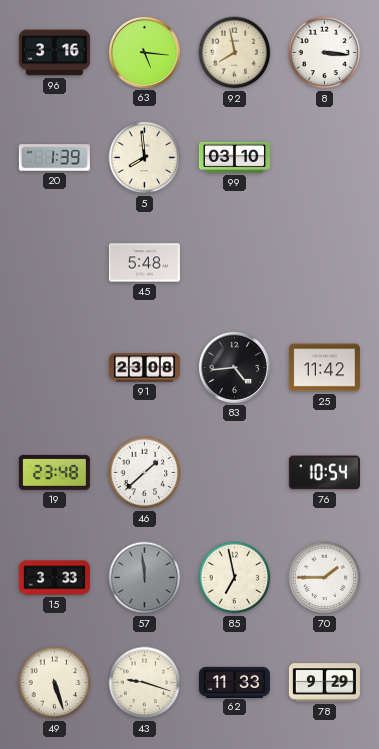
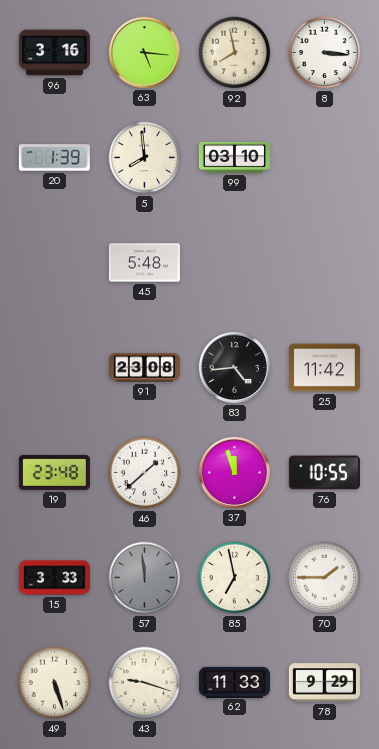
37: none -> 11:57
76: 10:54 -> 10:55
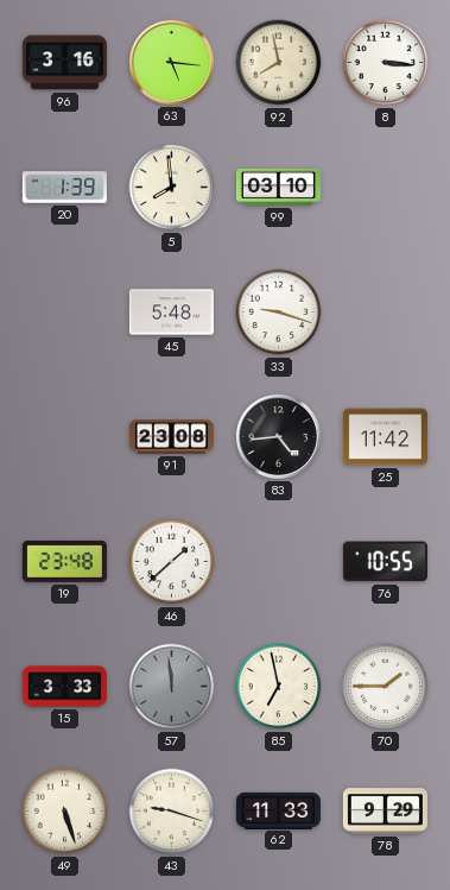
33: none -> 9:18
37: 11:57 -> none
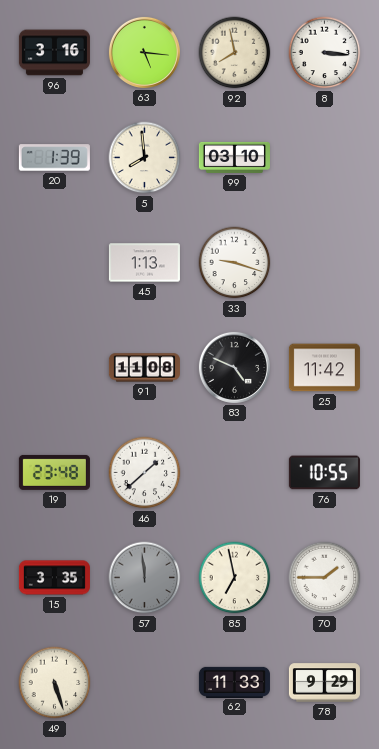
45: 5:48 -> 1:13
91: 23:08 -> 11:08
83: 4:44 -> 4:49
15: 3:33 -> 3:35
43: 9:18 -> none
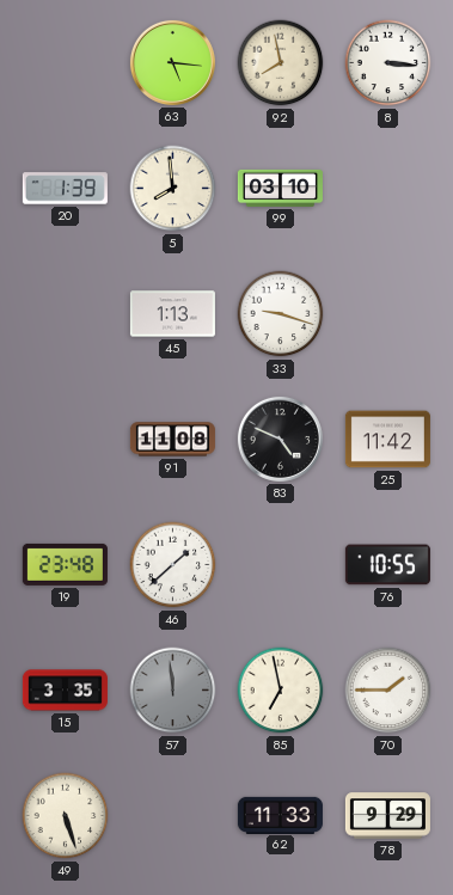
96: 3:16 -> none
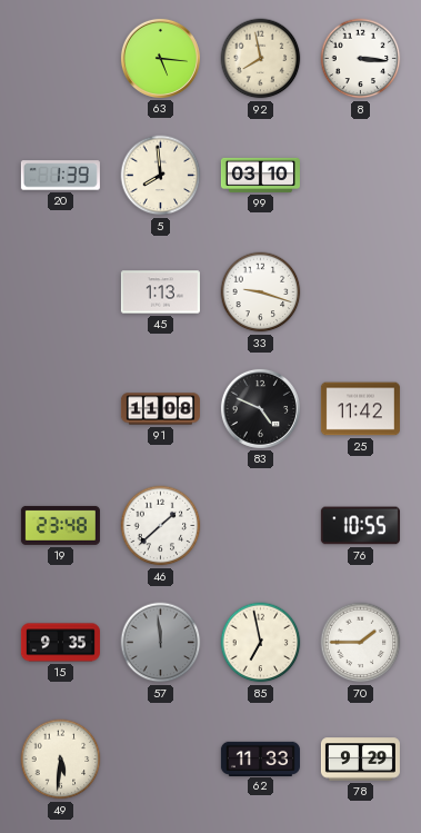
15: 3:35 -> 9:35
49: 5:27 -> 5:31
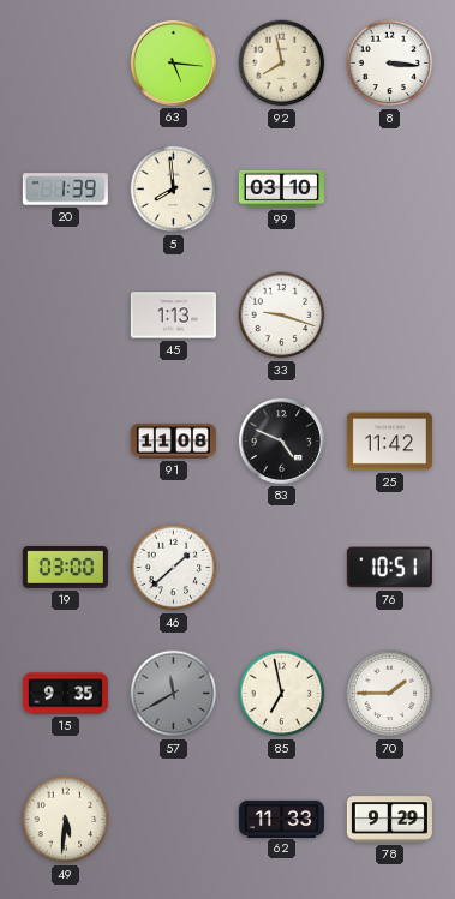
19: 23:48 -> 03:00
76: 10:55 -> 10:51
57: 11:59 -> 11:40
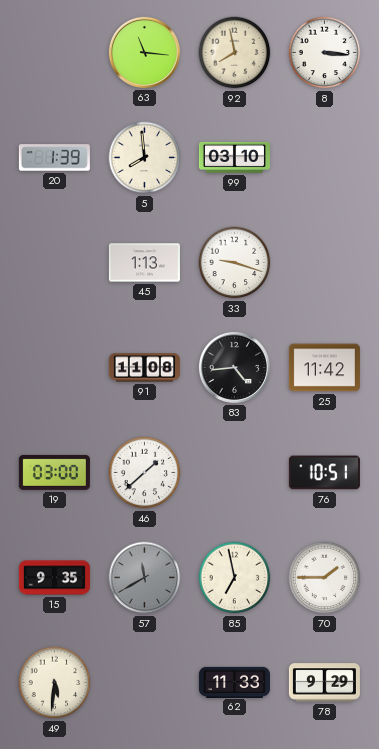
63: 5:16 -> 11:16
83: 4:49 -> 4:44
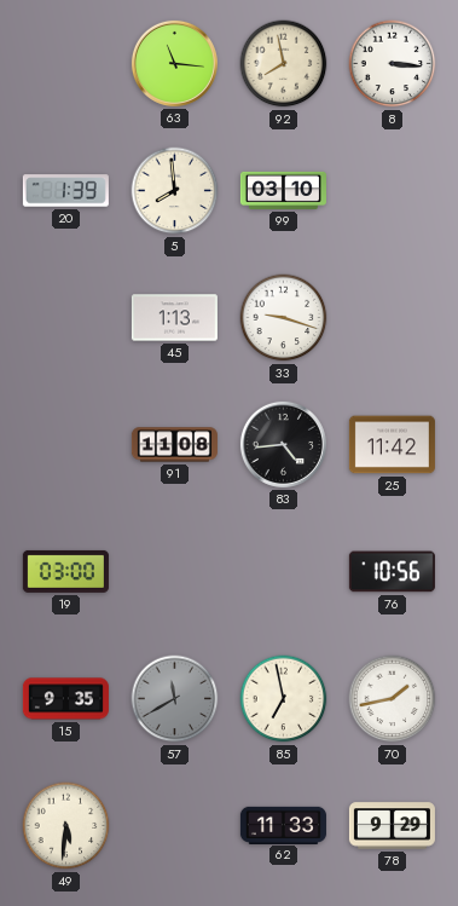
46: 1:38 -> none
76: 10:51 -> 10:56
70: 1:45 -> 1:43
